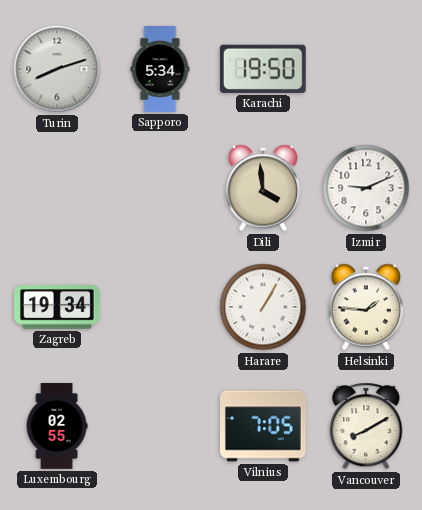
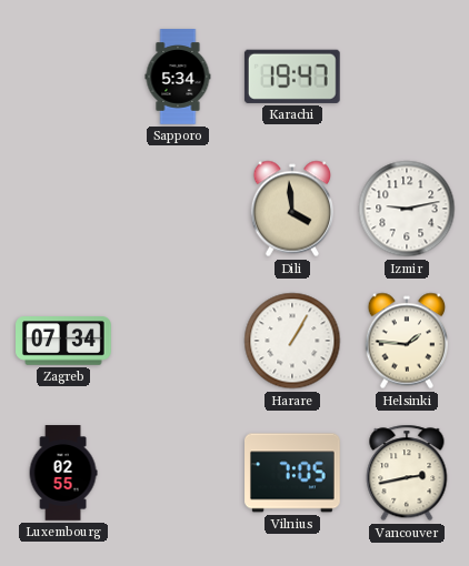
Turin: 8:12 -> none
Karachi: 19:50 -> 19:47
Izmir: 9:11 -> 9:13
Zagreb: 19:34 -> 07:34
Vancouver: 8:10 -> 2:43
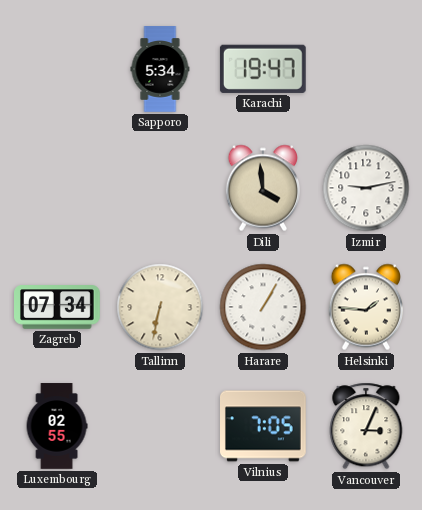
Tallinn: none -> 6:32
Vancouver: 2:43 -> 3:04
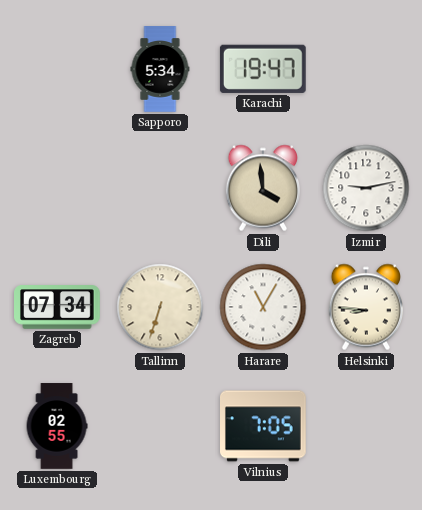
Tallinn: 6:32 -> 6:33
Harare: 1:05 -> 11:05
Helsinki: 1:46 -> 8:46
Vancouver: 3:04 -> none
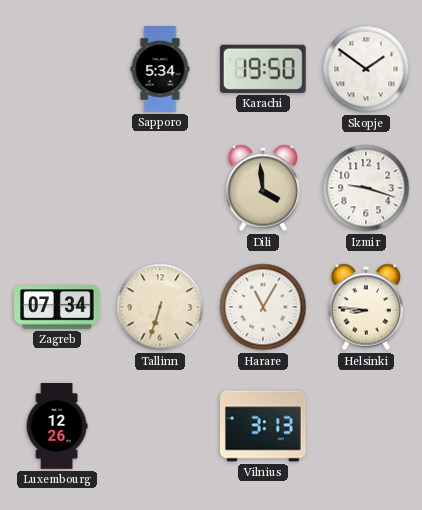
Karachi: 19:47 -> 19:50
Skopje: none -> 1:51
Izmir: 9:13 -> 9:18
Luxembourg: 02:55 -> 12:26
Vilnius: 7:05 -> 3:13
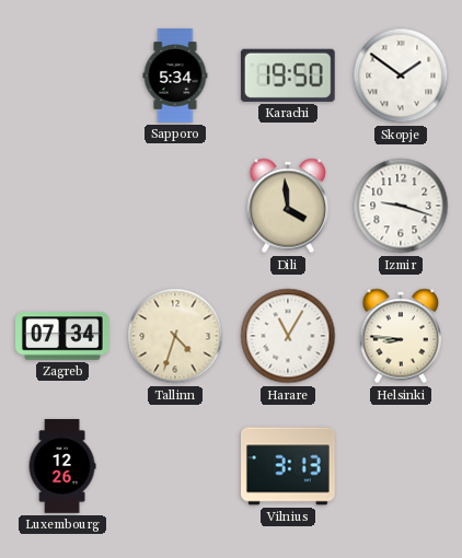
Tallinn: 6:33 -> 4:33
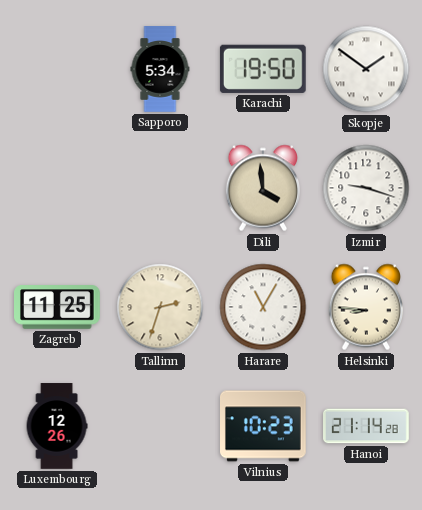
Zagreb: 07:34 -> 11:25
Tallinn: 4:33 -> 2:33
Vilnius: 3:13 -> 10:23
Hanoi: none -> 21:14
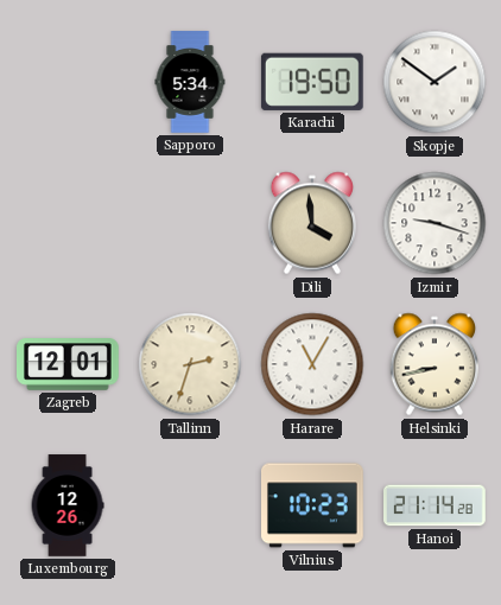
Zagreb: 11:25 -> 12:01
Helsinki: 8:46 -> 8:43
